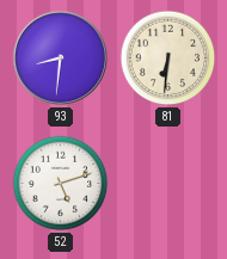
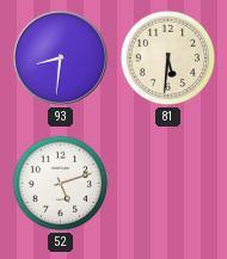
81: 6:31 -> 5:31
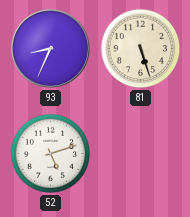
93: 8:31 -> 8:34
81: 5:31 -> 5:27
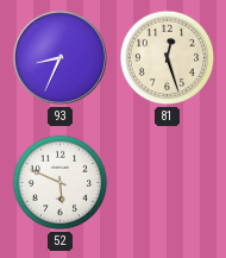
81: 5:27 -> 12:27
52: 5:12 -> 5:49
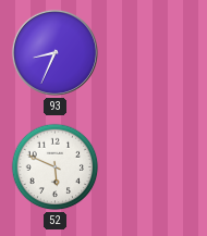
81: 12:27 -> none
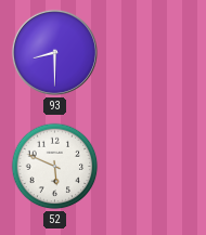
93: 8:34 -> 8:30
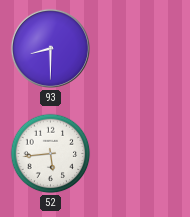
52: 5:49 -> 5:44
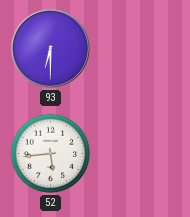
93: 8:30 -> 6:30
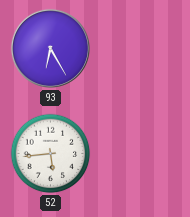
93: 6:30 -> 6:25
